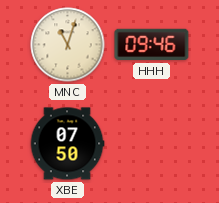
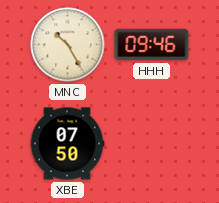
MNC: 11:03 -> 10:25
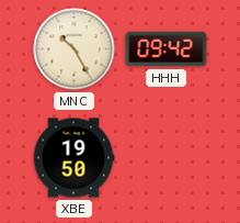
HHH: 09:46 -> 09:42
XBE: 07:50 -> 19:50
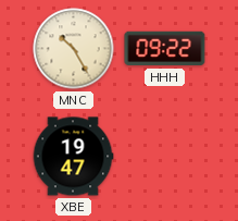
HHH: 09:42 -> 09:22
XBE: 19:50 -> 19:47
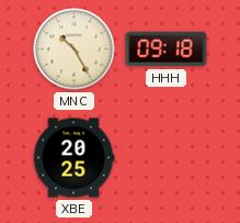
HHH: 09:22 -> 09:18
XBE: 19:47 -> 20:25
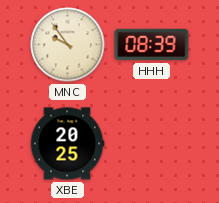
MNC: 10:25 -> 9:54
HHH: 09:18 -> 08:39
